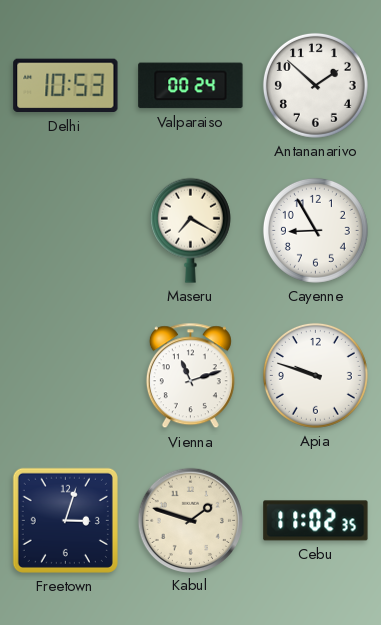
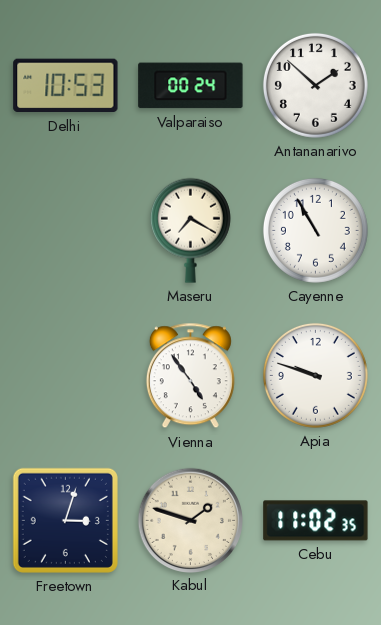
Cayenne: 8:55 -> 10:55
Vienna: 11:12 -> 4:54
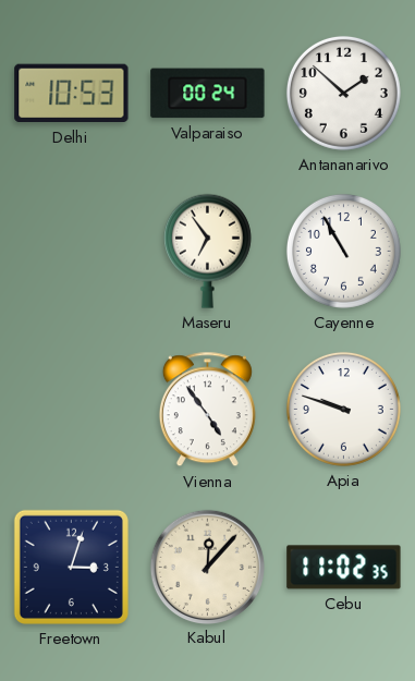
Maseru: 7:20 -> 6:54
Kabul: 1:48 -> 12:07
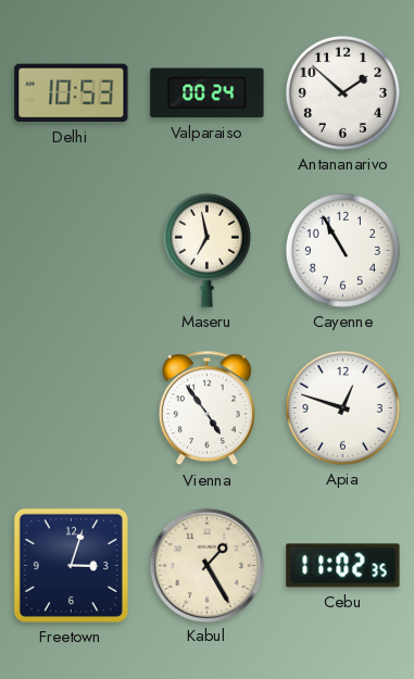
Maseru: 6:54 -> 6:58
Apia: 9:48 -> 12:48
Kabul: 12:07 -> 1:25
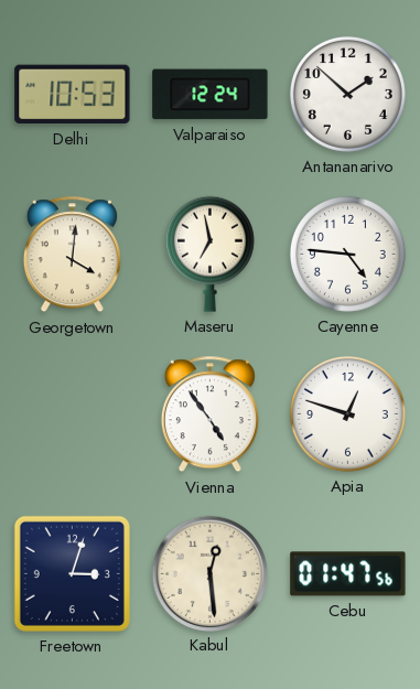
Valparaiso: 00:24 -> 12:24
Georgetown: none -> 4:01
Cayenne: 10:55 -> 4:46
Kabul: 1:25 -> 12:29
Cebu: 11:02 -> 01:47
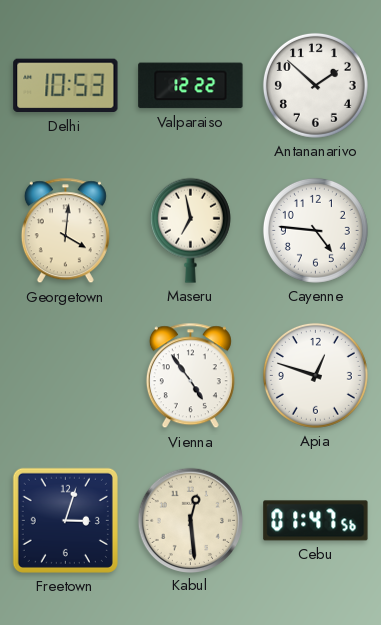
Valparaiso: 12:24 -> 12:22
